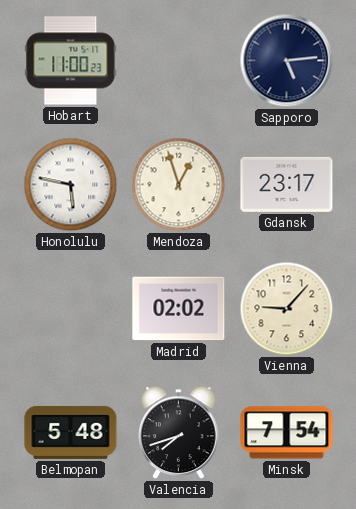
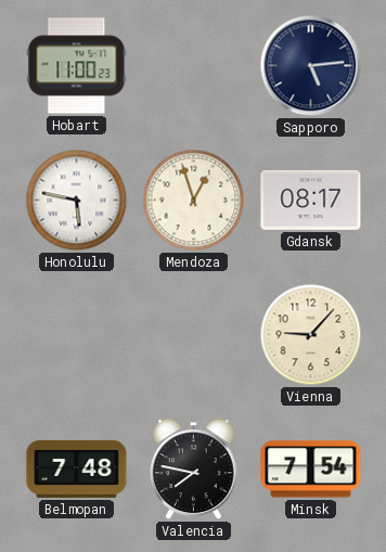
Gdansk: 23:17 -> 08:17
Madrid: 02:02 -> none
Belmopan: 5:48 -> 7:48
Valencia: 7:42 -> 7:47
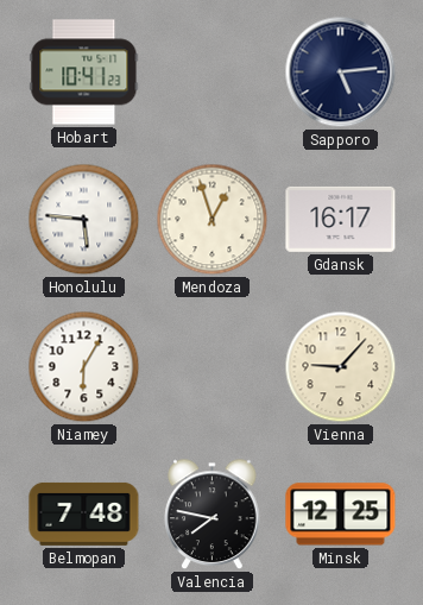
Hobart: 11:00 -> 10:41
Honolulu: 5:47 -> 5:46
Gdansk: 08:17 -> 16:17
Niamey: none -> 6:05
Minsk: 7:54 -> 12:25
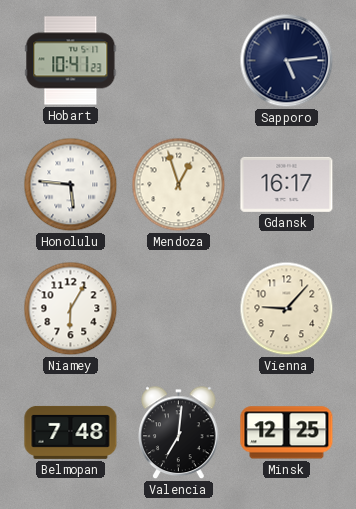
Valencia: 7:47 -> 7:01
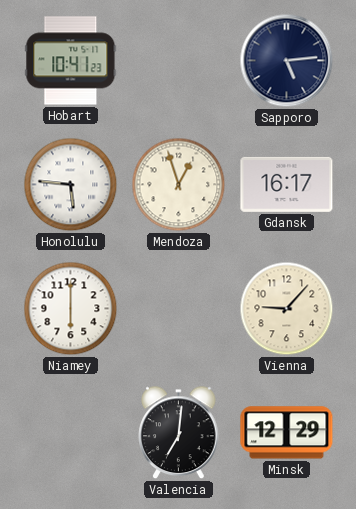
Niamey: 6:05 -> 6:00
Belmopan: 7:48 -> none
Minsk: 12:25 -> 12:29
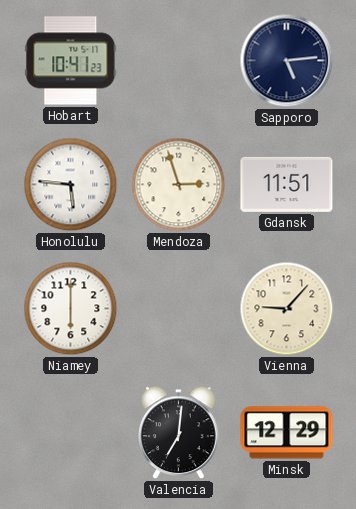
Mendoza: 12:57 -> 2:57
Gdansk: 16:17 -> 11:51
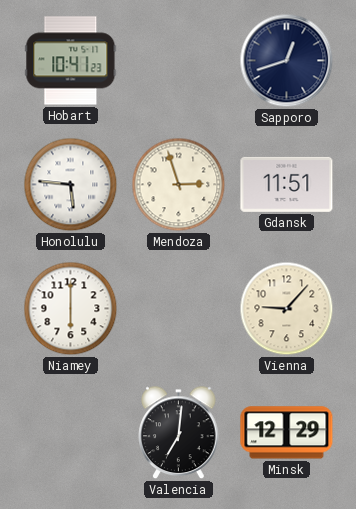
Sapporo: 5:14 -> 12:42
